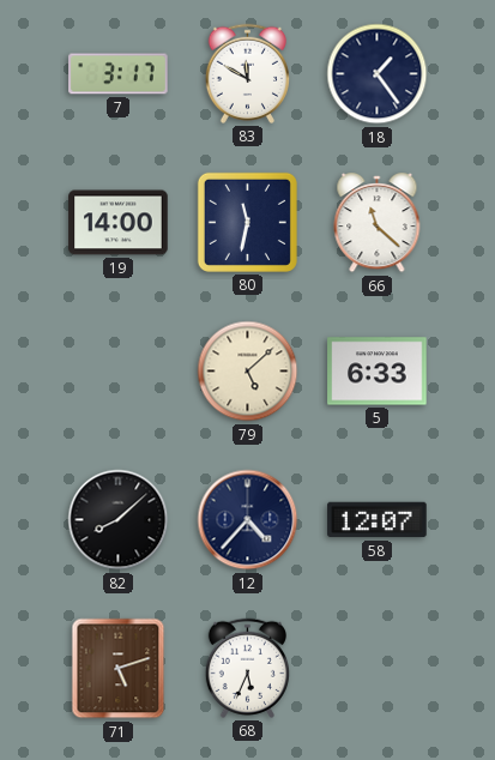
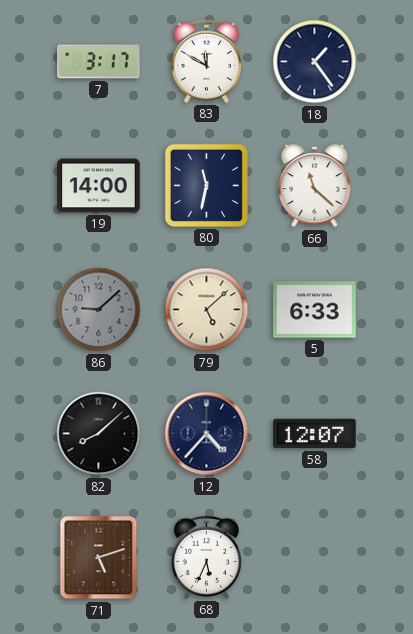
86: none -> 9:08
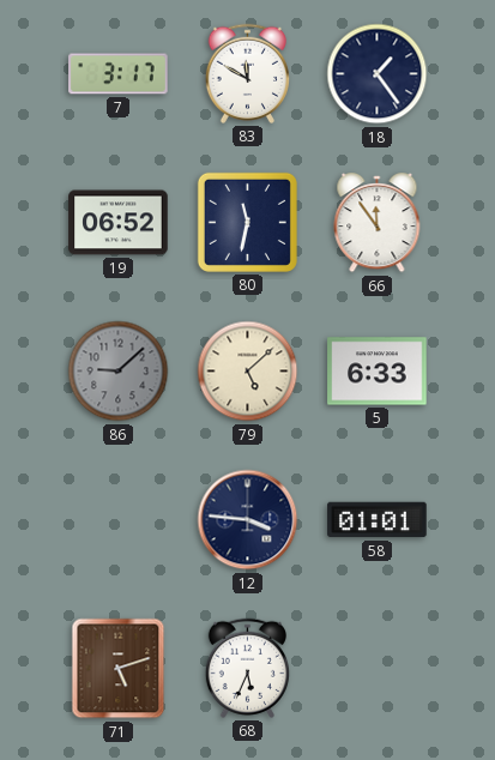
19: 14:00 -> 06:52
66: 11:22 -> 11:54
82: 8:08 -> none
12: 4:37 -> 3:46
58: 12:07 -> 01:01
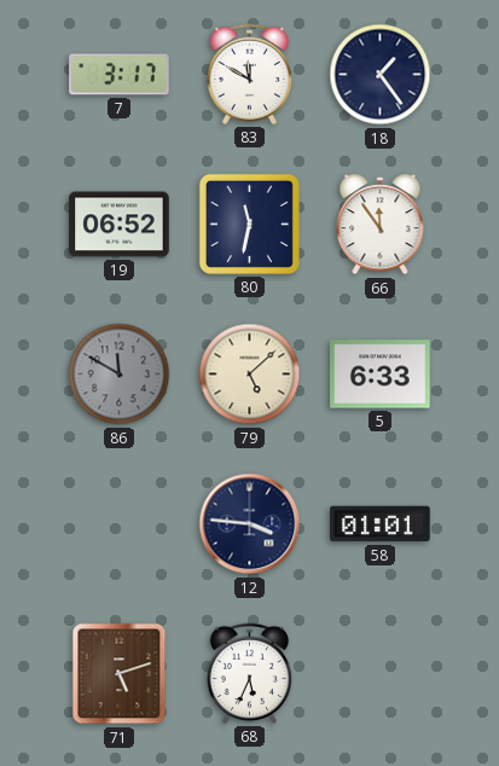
86: 9:08 -> 11:50
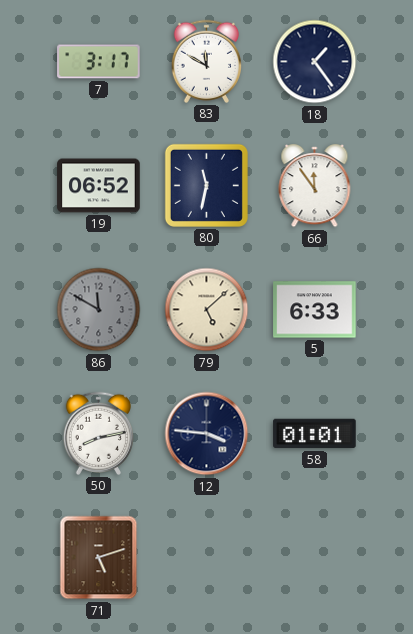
50: none -> 8:13
68: 5:34 -> none
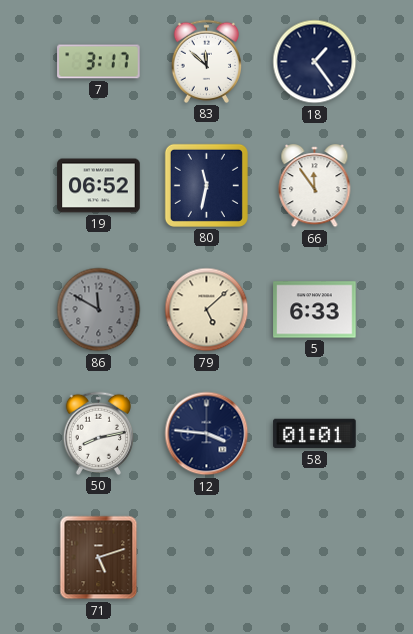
83: 11:50 -> 11:52
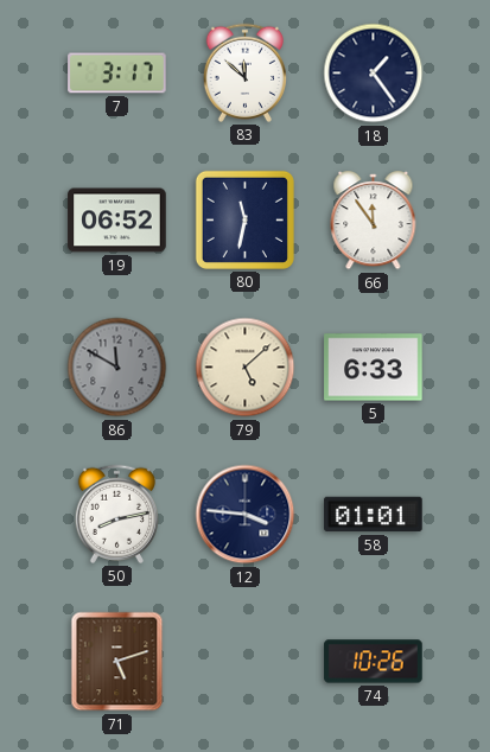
74: none -> 10:26
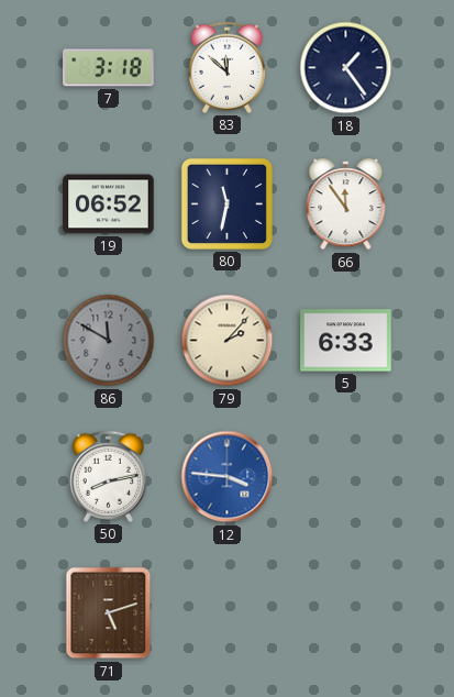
7: 3:17 -> 3:18
79: 5:08 -> 2:07
12 dial: navy -> blue
58: 01:01 -> none
74: 10:26 -> none
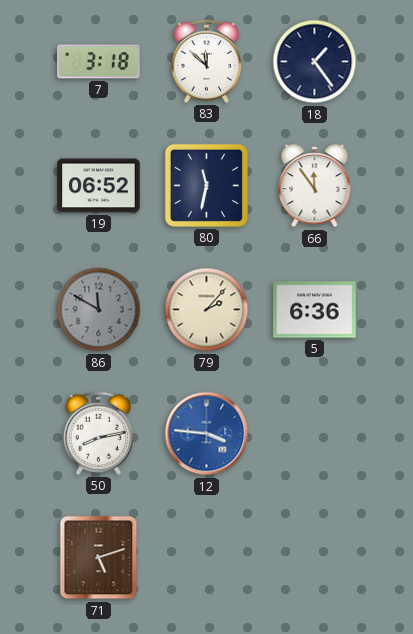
5: 6:33 -> 6:36
